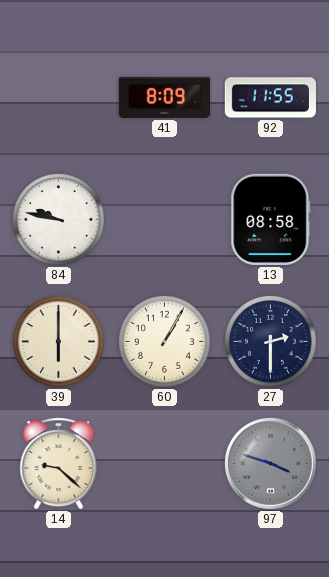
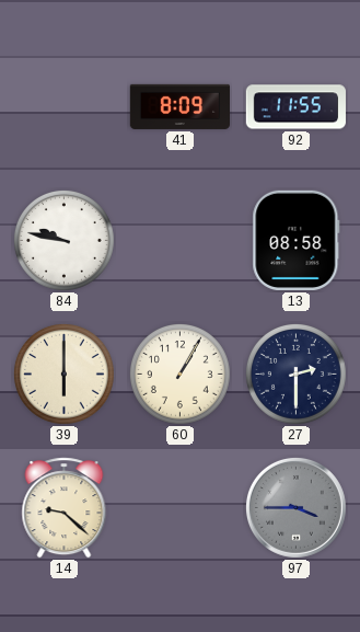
97: 3:48 -> 3:45
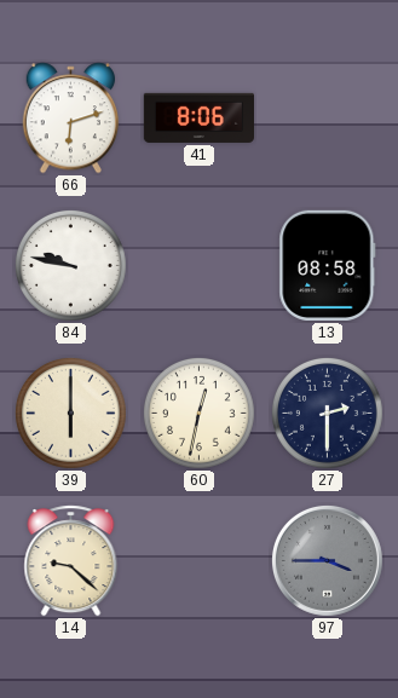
66: none -> 6:12
41: 8:09 -> 8:06
92: 11:55 -> none
60: 1:05 -> 12:32
